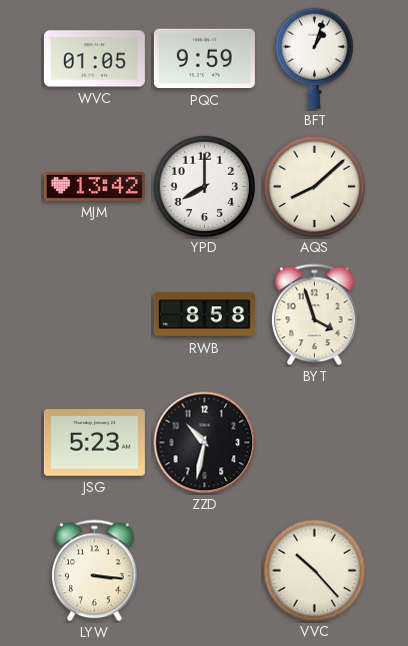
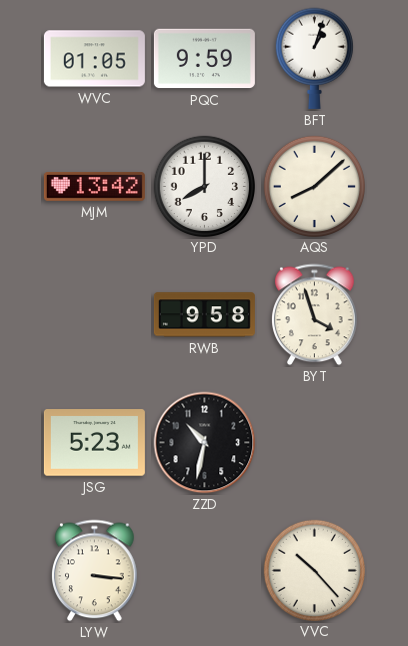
RWB: 8:58 -> 9:58
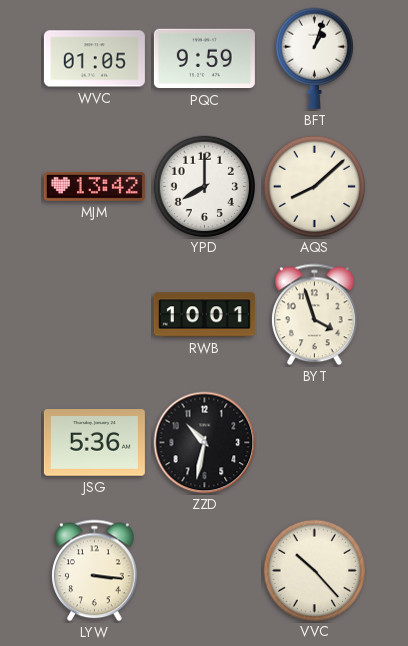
RWB: 9:58 -> 10:01
JSG: 5:23 -> 5:36
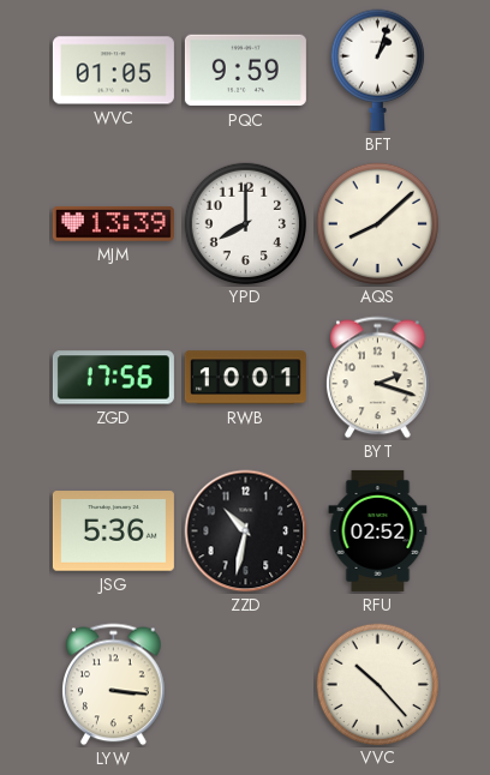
MJM: 13:42 -> 13:39
ZGD: none -> 17:56
BYT: 3:57 -> 2:18
RFU: none -> 02:52
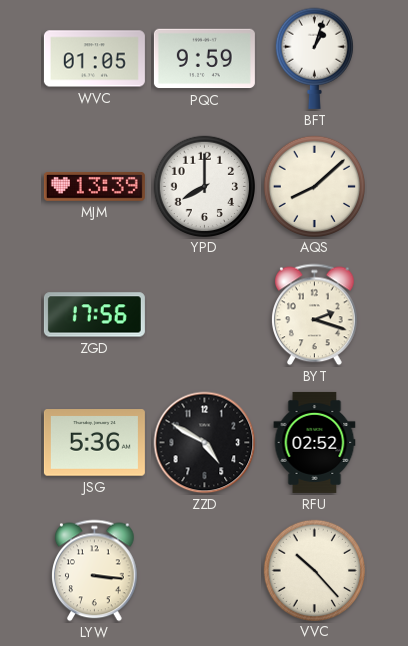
RWB: 10:01 -> none
ZZD: 10:32 -> 4:50
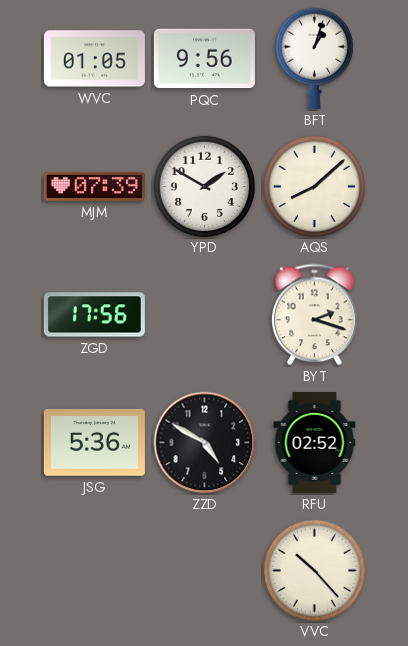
PQC: 9:59 -> 9:56
MJM: 13:39 -> 07:39
YPD: 8:00 -> 1:50
LYW: 3:16 -> none
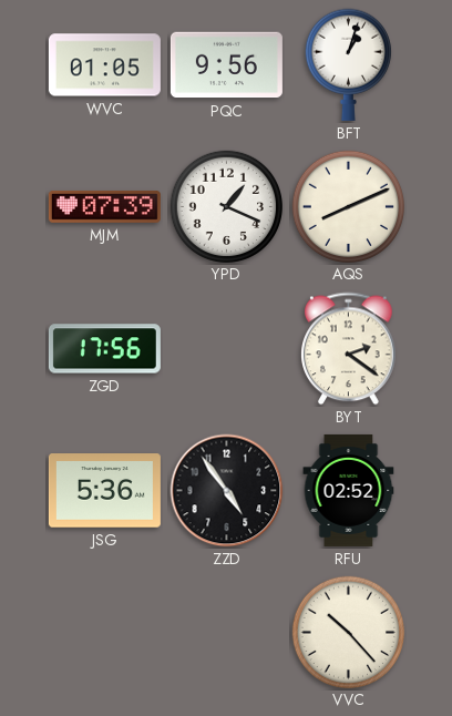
YPD: 1:50 -> 1:19
AQS: 8:08 -> 8:11
BYT: 2:18 -> 2:21
ZZD: 4:50 -> 4:54
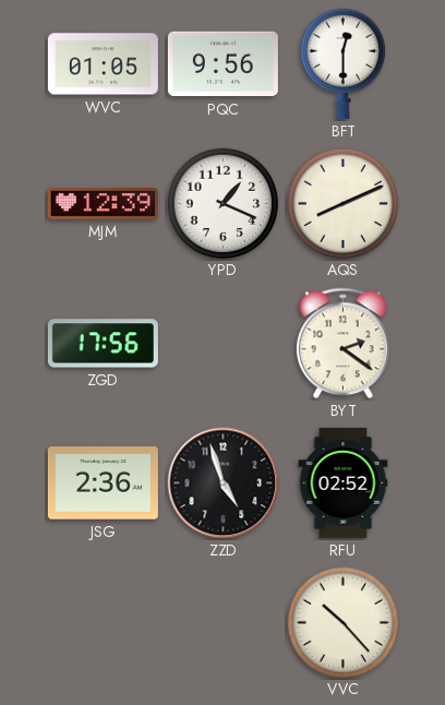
BFT: 1:03 -> 12:30
MJM: 07:39 -> 12:39
JSG: 5:36 -> 2:36
ZZD: 4:54 -> 4:57
